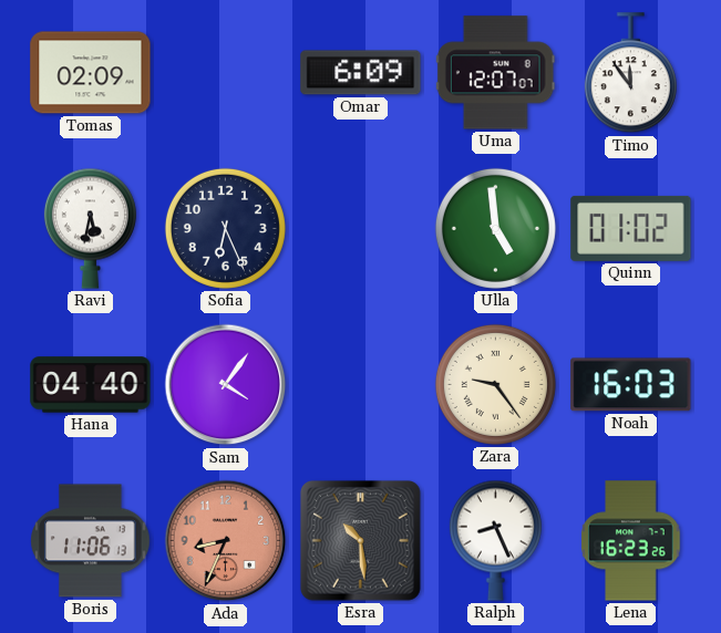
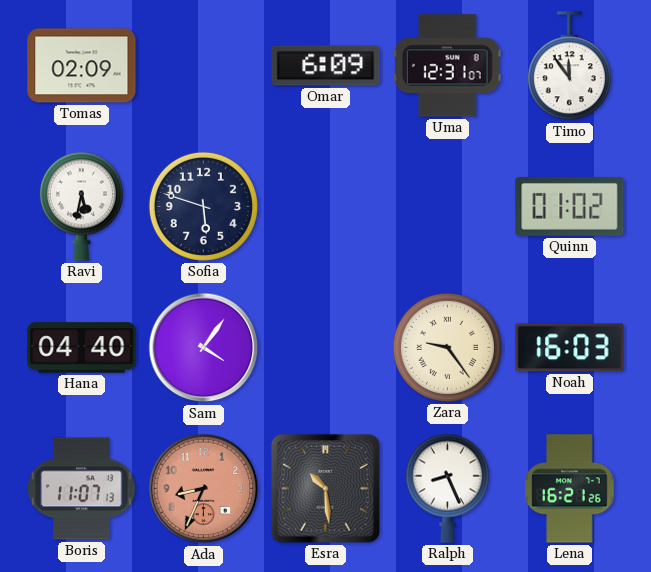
Uma: 12:07 -> 12:31
Sofia: 6:26 -> 5:48
Ulla: 4:59 -> none
Boris: 11:06 -> 11:07
Lena: 16:23 -> 16:21
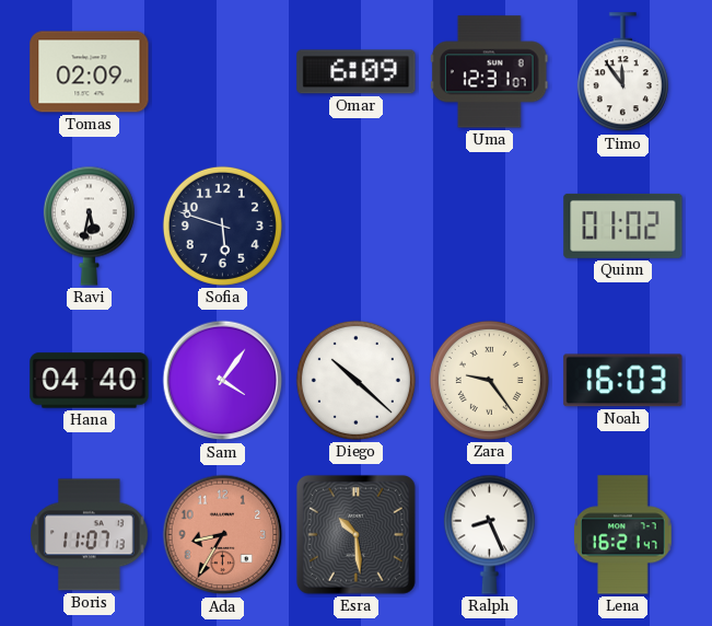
Diego: none -> 10:22
Ada: 8:34 -> 8:35
Lena: 16:21:26 -> 16:21:47
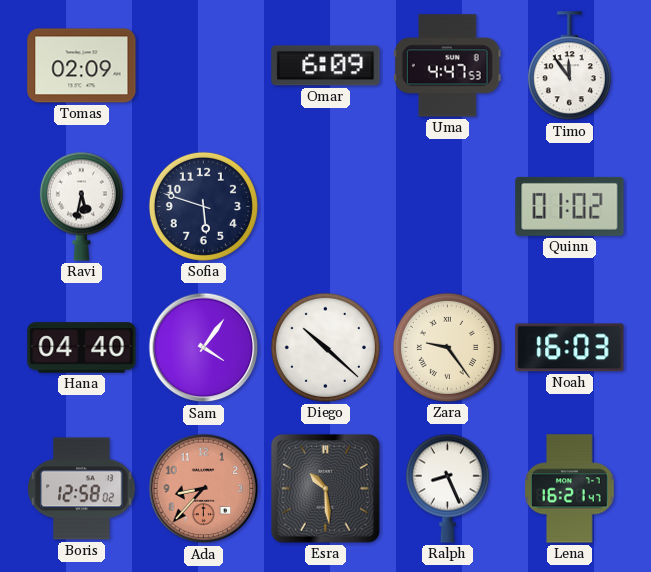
Uma: 12:31 -> 4:47
Boris: 11:07 -> 12:58
Ada: 8:35 -> 8:37
